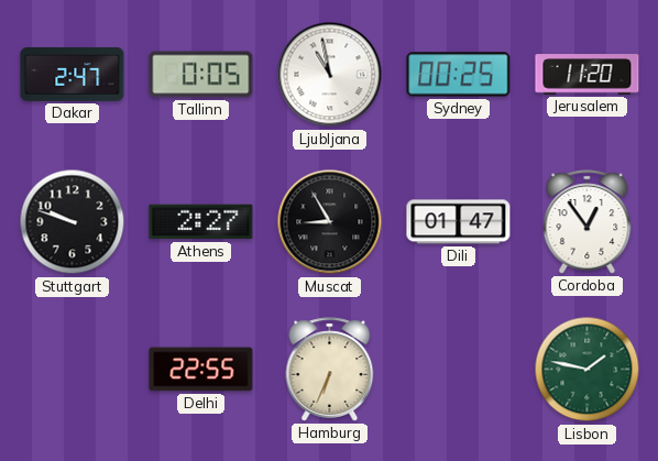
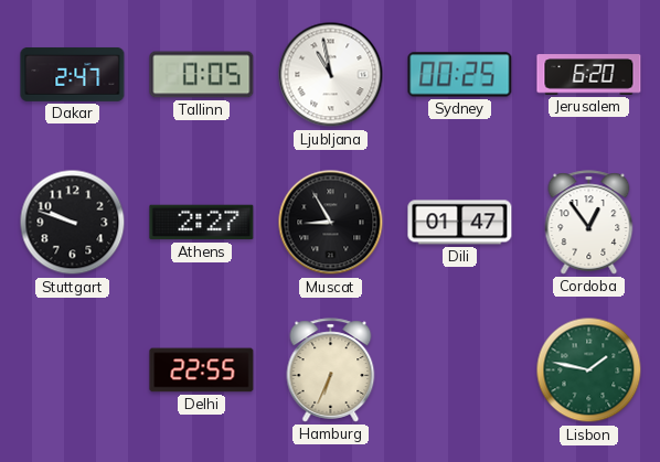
Jerusalem: 11:20 -> 6:20
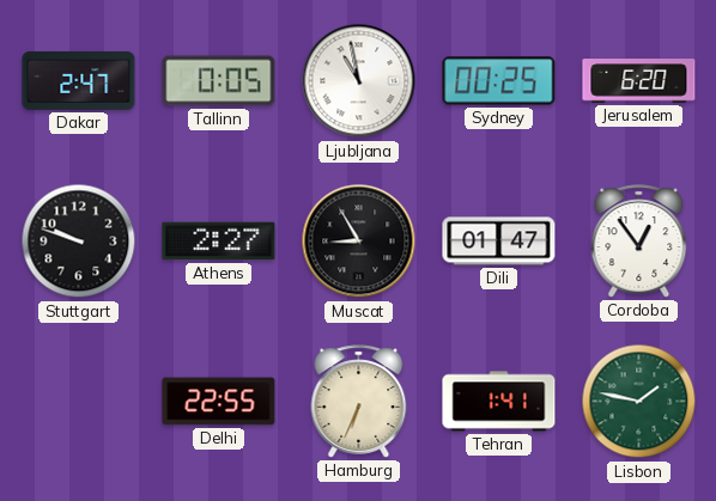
Tehran: none -> 1:41
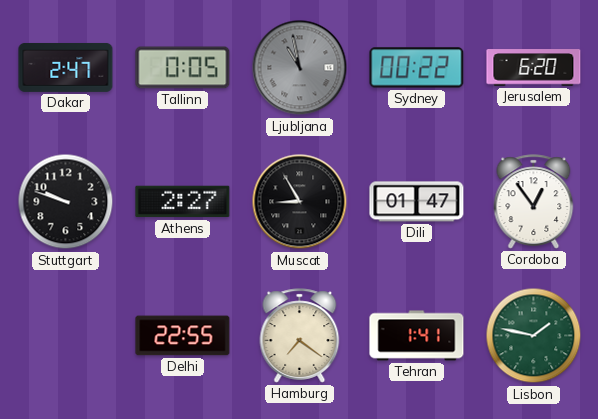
Ljubljana dial: white -> grey
Sydney: 00:25 -> 00:22
Hamburg: 6:34 -> 7:21
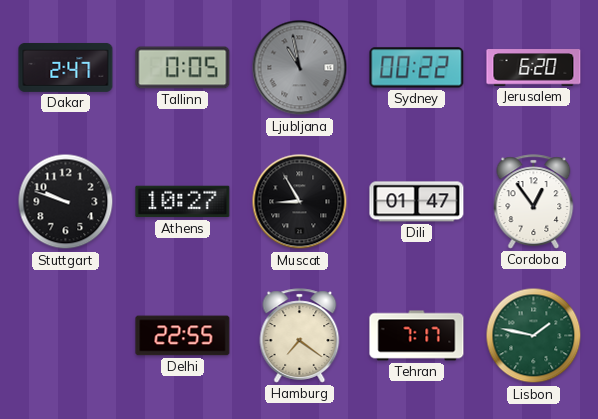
Athens: 2:27 -> 10:27
Tehran: 1:41 -> 7:17
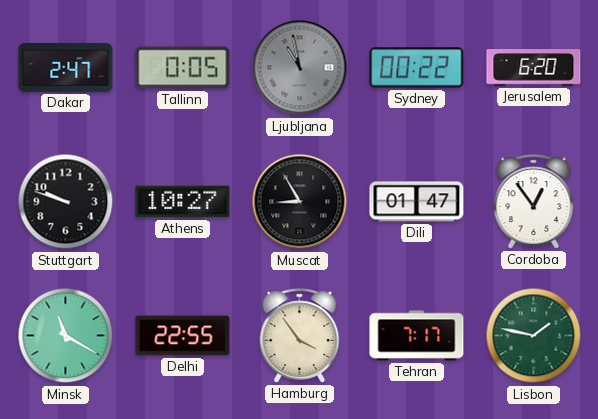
Minsk: none -> 11:20
Hamburg: 7:21 -> 3:54
